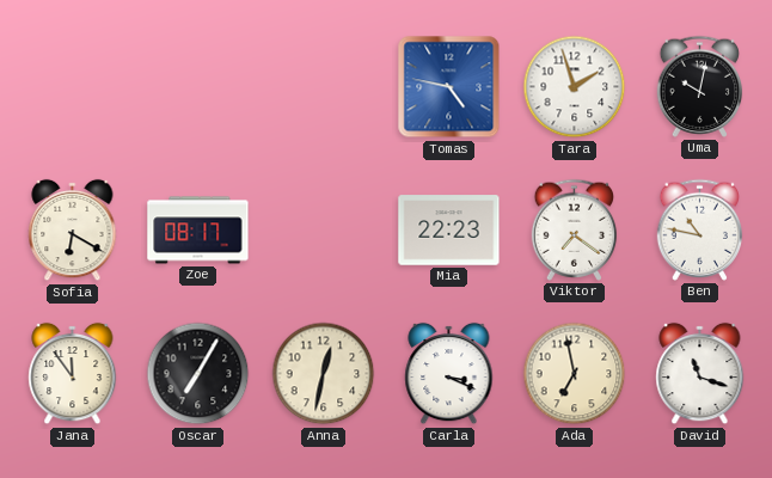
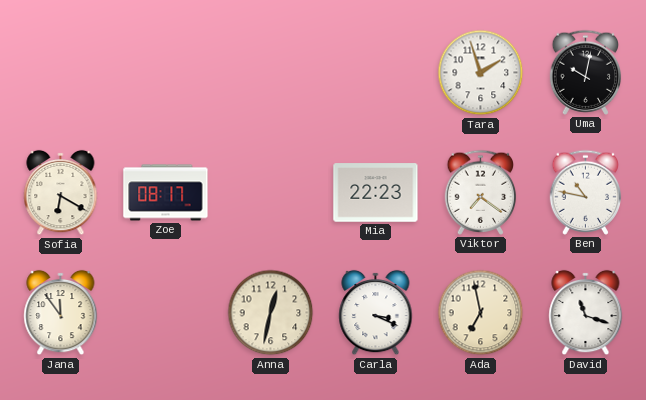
Tomas: 4:47 -> none
Oscar: 7:05 -> none
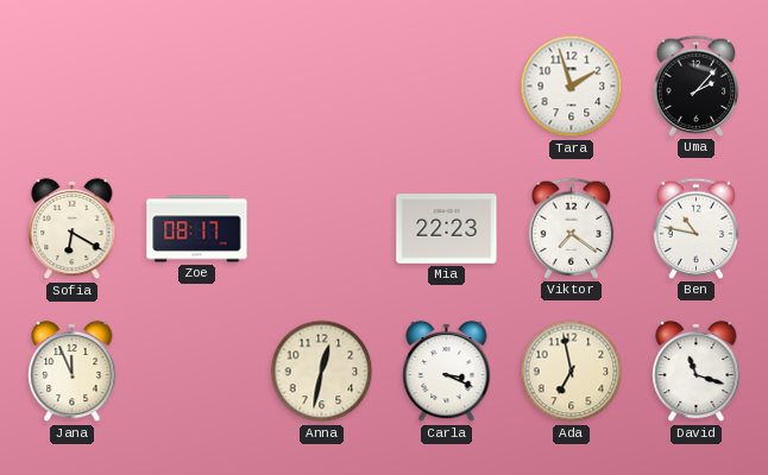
Uma: 10:02 -> 2:07
Jana: 11:54 -> 11:56
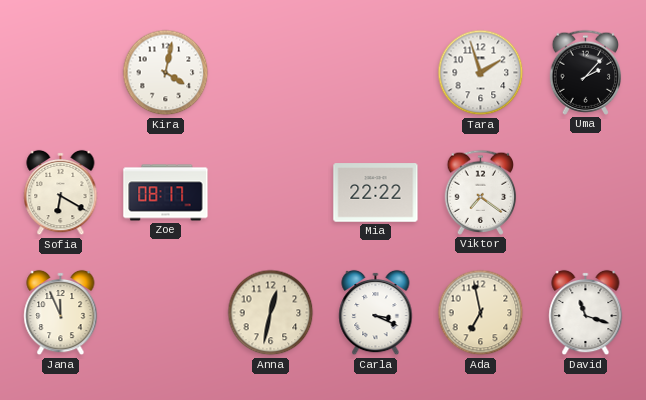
Kira: none -> 4:02
Mia: 22:23 -> 22:22
Ben: 10:47 -> none
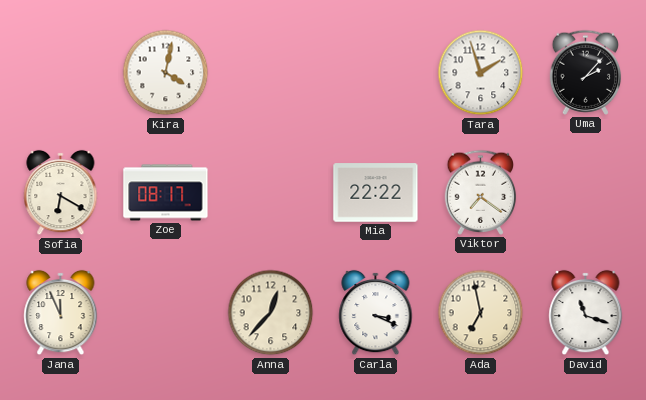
Anna: 12:32 -> 12:37
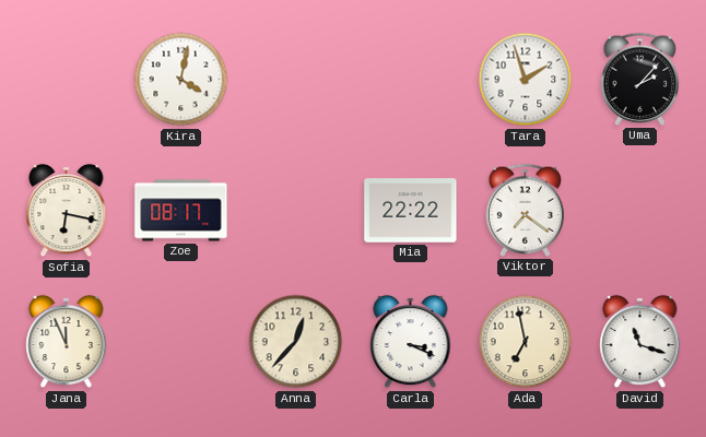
Sofia: 6:20 -> 6:17
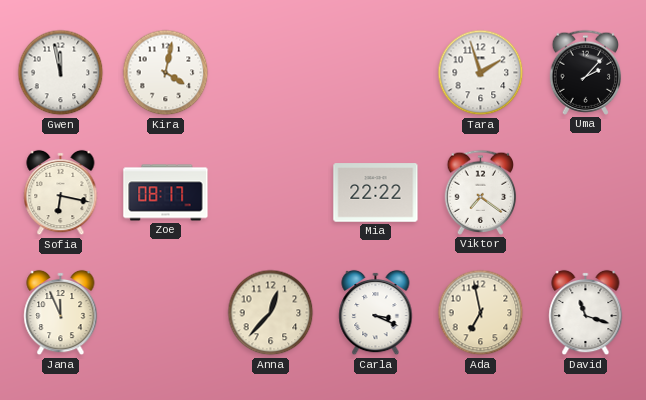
Gwen: none -> 11:58
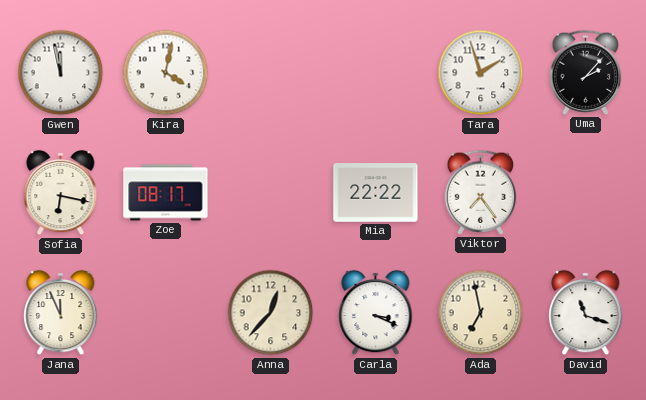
Viktor: 7:21 -> 7:24
